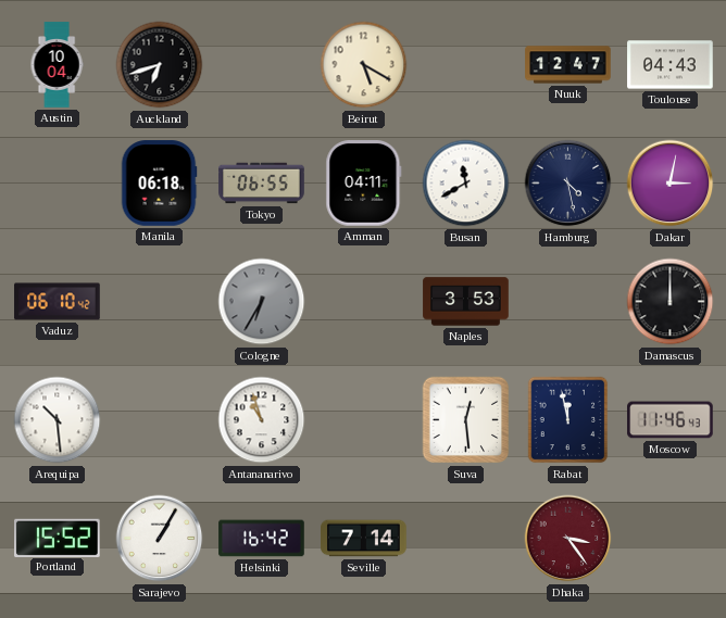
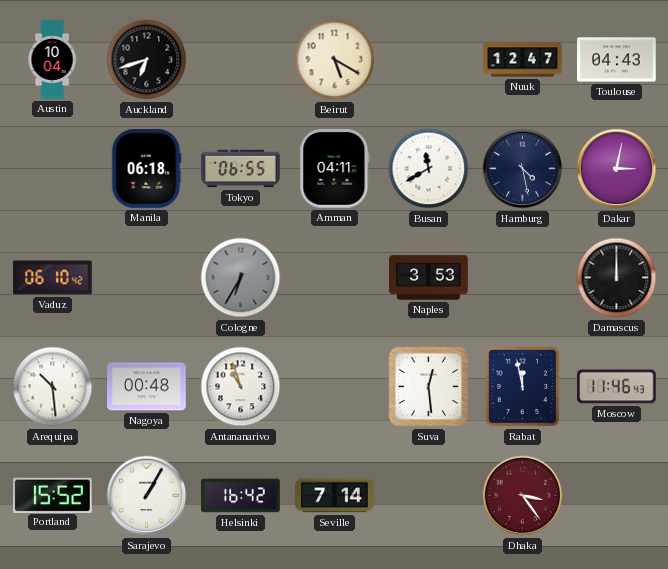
Nagoya: none -> 00:48
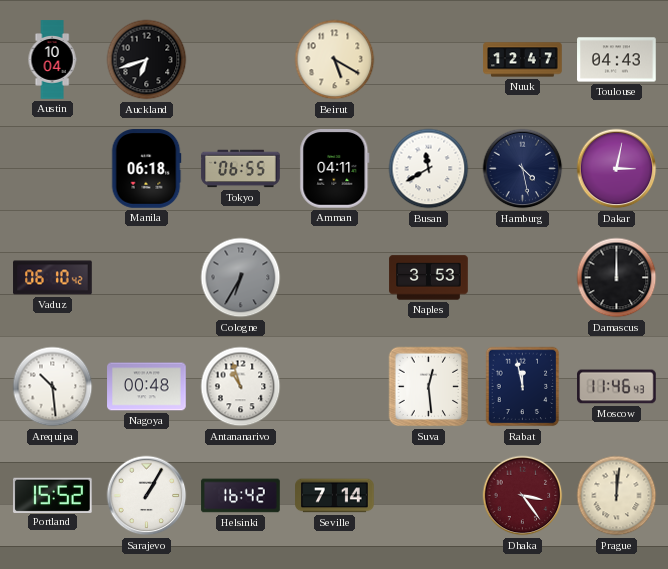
Prague: none -> 12:01
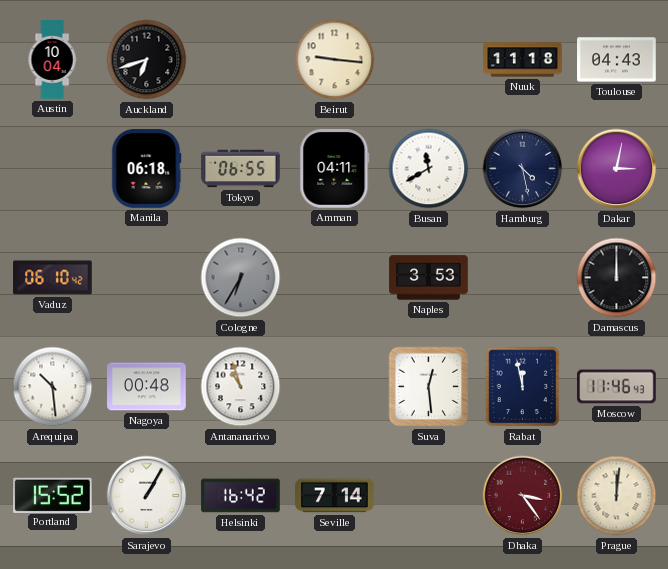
Beirut: 5:20 -> 9:16
Nuuk: 12:47 -> 11:18
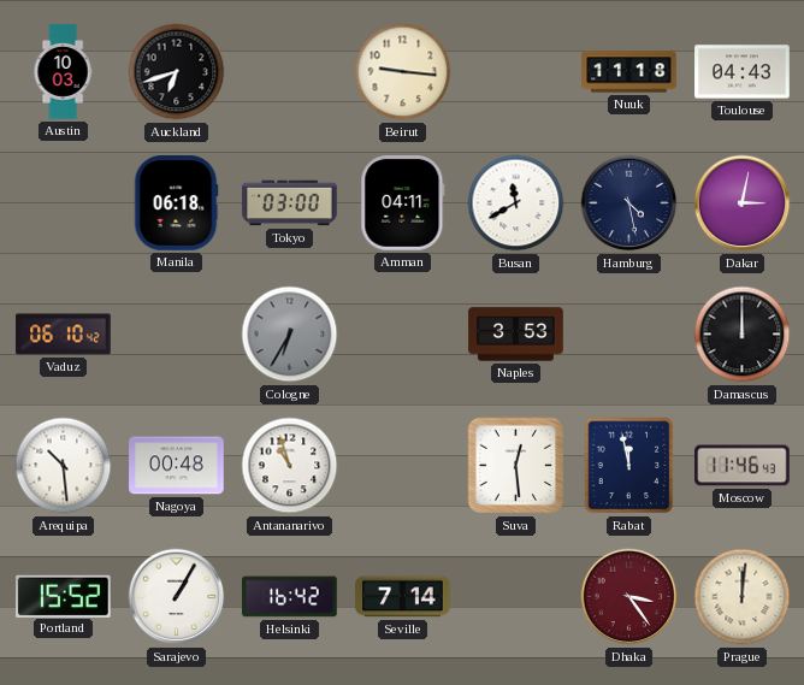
Austin: 10:04 -> 10:03
Tokyo: 06:55 -> 03:00
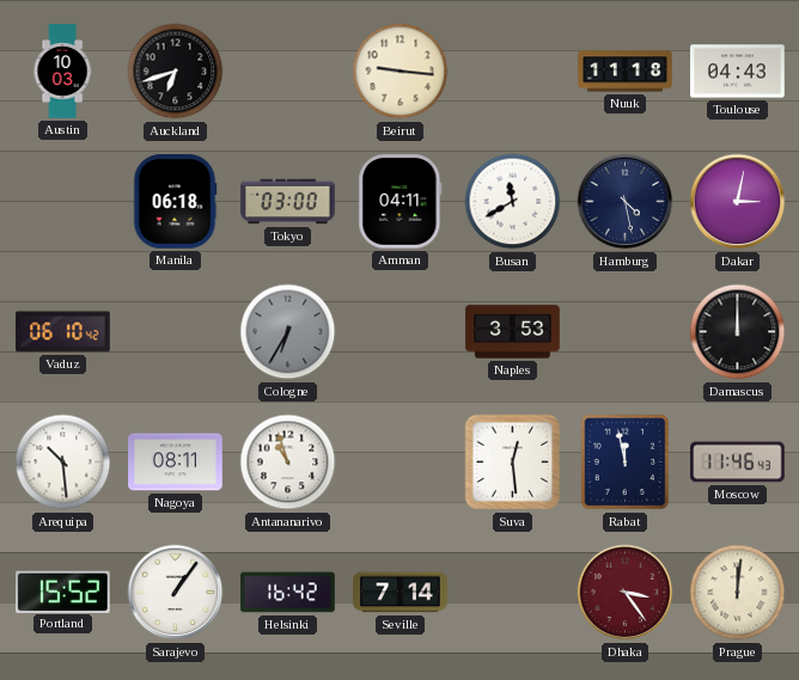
Nagoya: 00:48 -> 08:11
Sarajevo: 1:05 -> 1:06
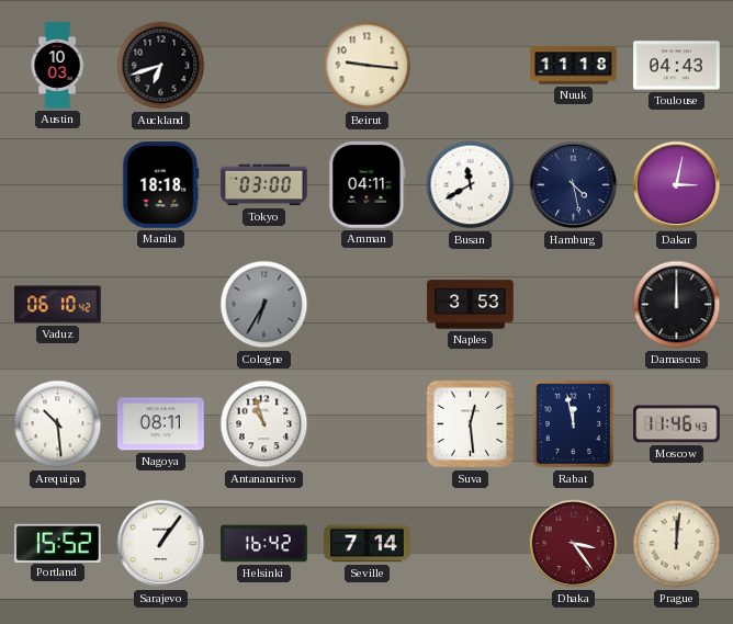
Manila: 06:18 -> 18:18
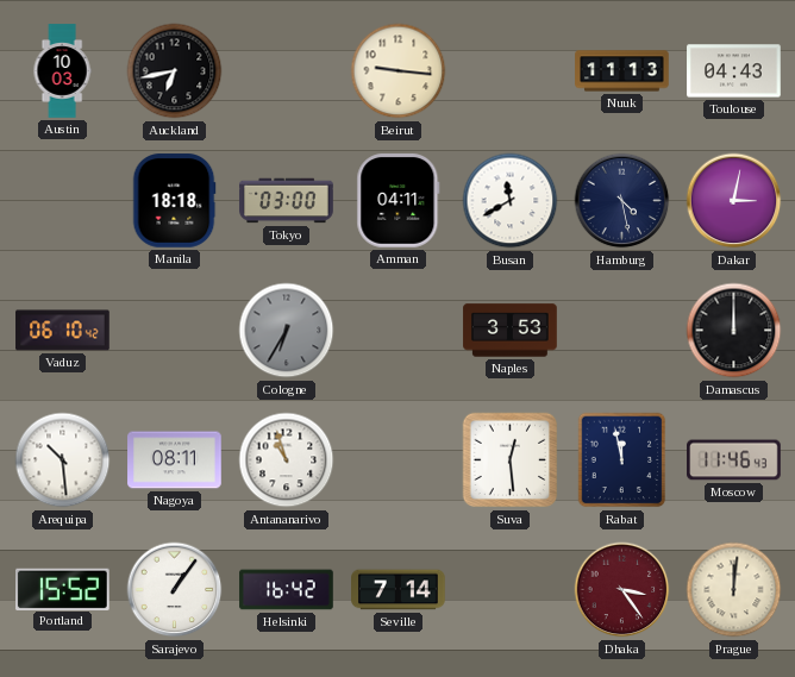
Auckland: 6:42 -> 6:43
Nuuk: 11:18 -> 11:13
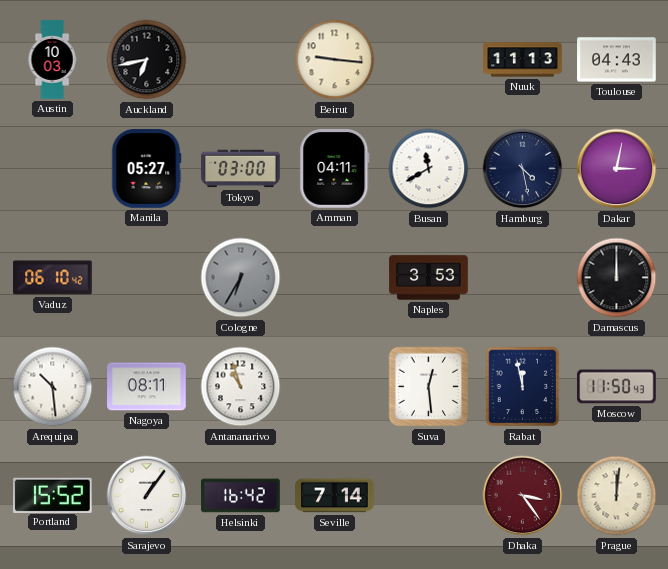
Manila: 18:18 -> 05:27
Moscow: 11:46 -> 11:50
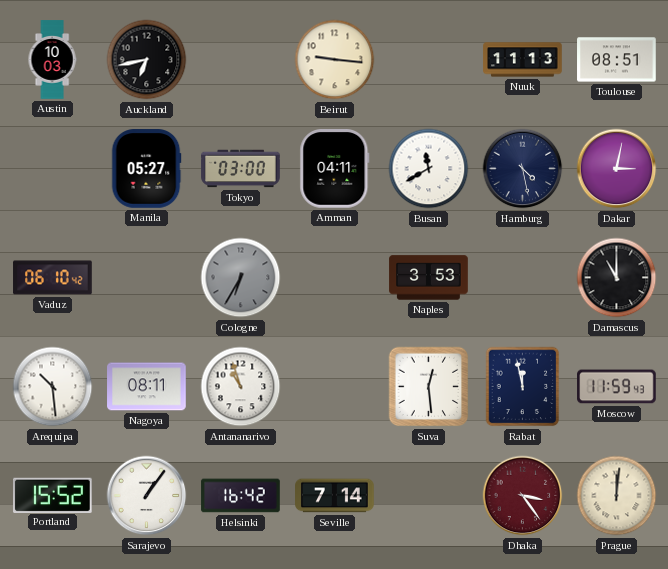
Toulouse: 04:43 -> 08:51
Damascus: 12:00 -> 11:00
Moscow: 11:50 -> 11:59
